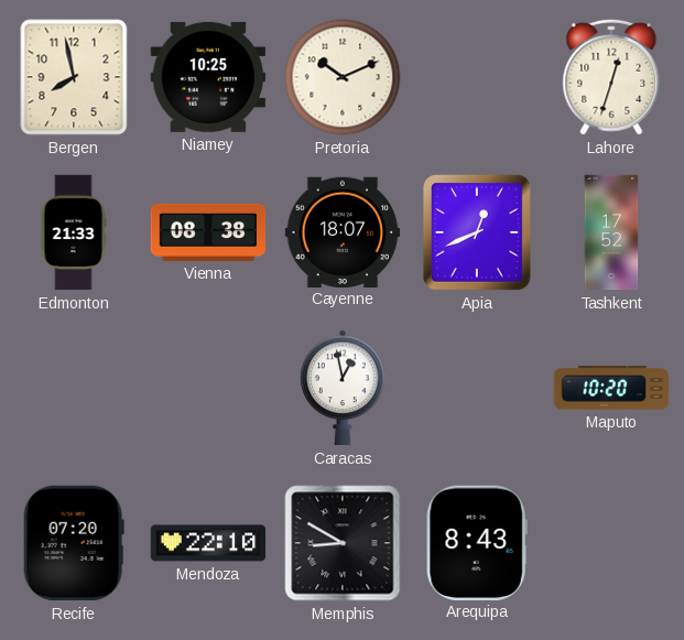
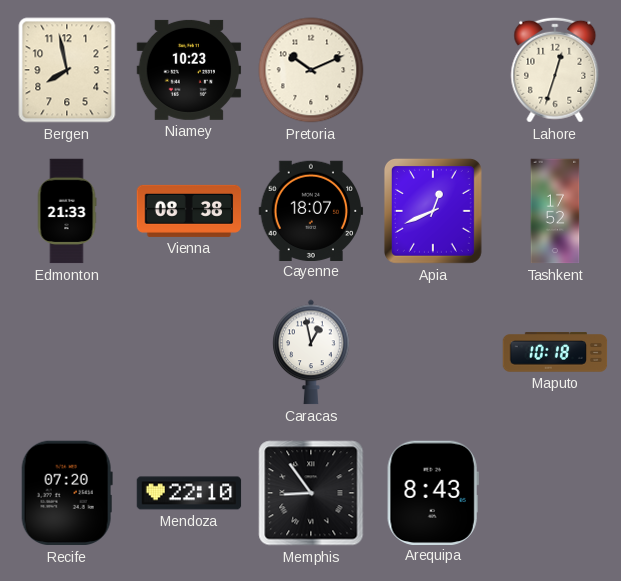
Niamey: 10:25 -> 10:23
Maputo: 10:20 -> 10:18
Memphis: 8:50 -> 8:54
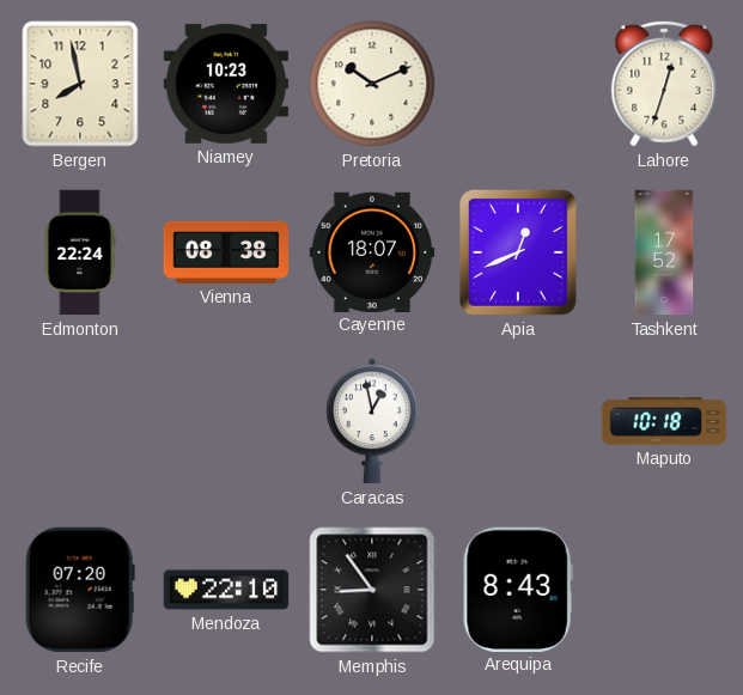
Edmonton: 21:33 -> 22:24
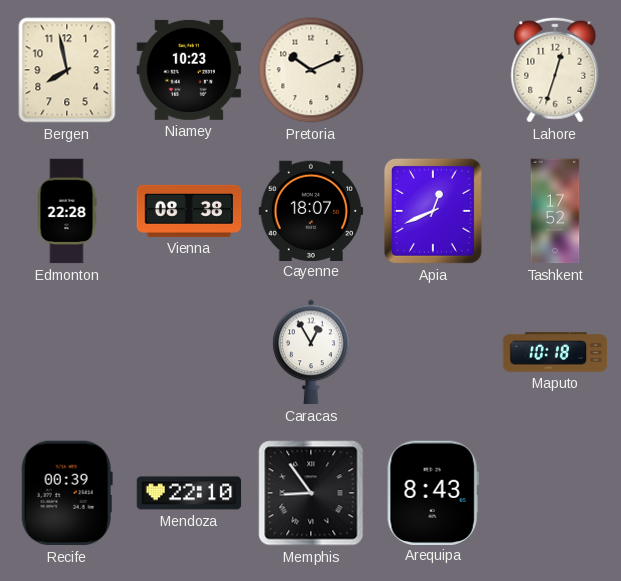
Edmonton: 22:24 -> 22:28
Caracas: 12:58 -> 12:55
Recife: 07:20 -> 00:39
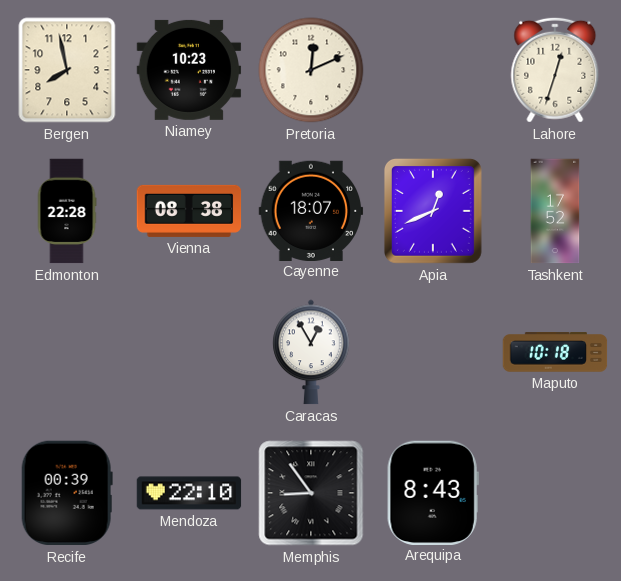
Pretoria: 10:11 -> 12:11
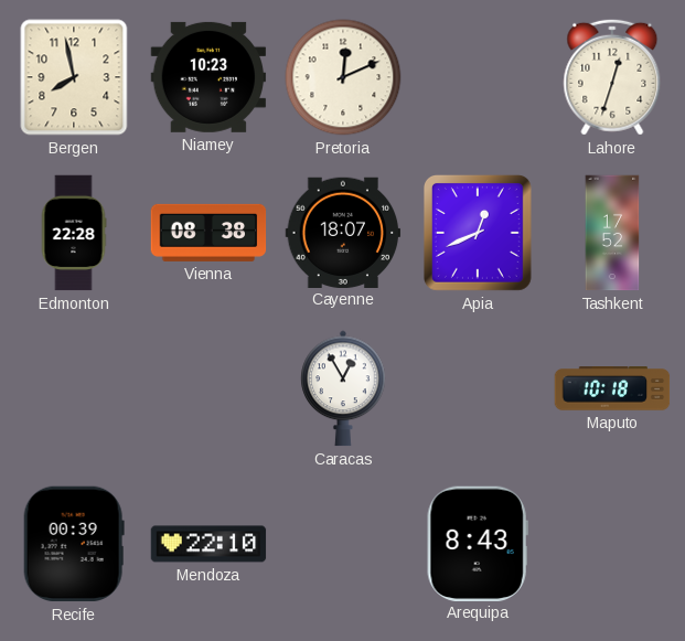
Memphis: 8:54 -> none
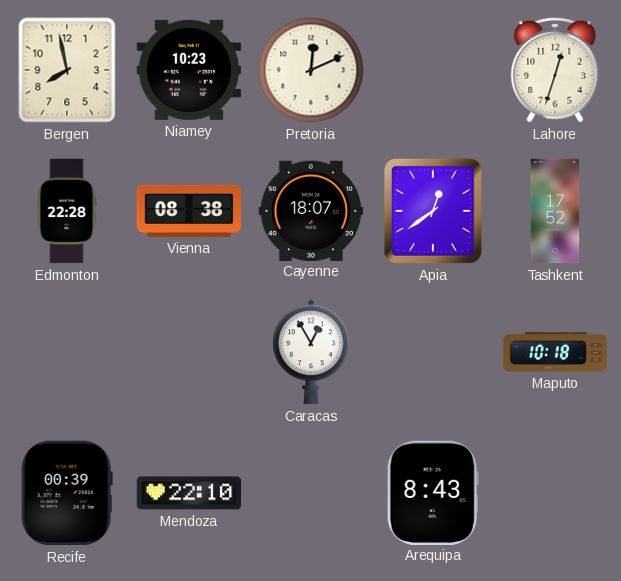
Apia: 12:41 -> 12:39
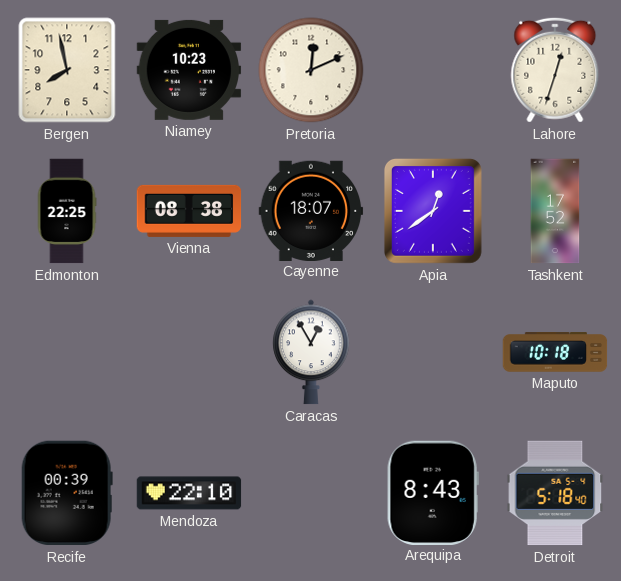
Edmonton: 22:28 -> 22:25
Detroit: none -> 5:18
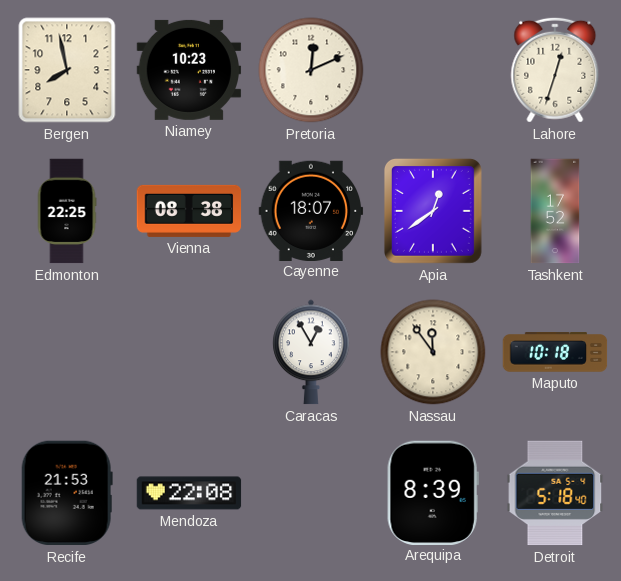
Nassau: none -> 11:54
Recife: 00:39 -> 21:53
Mendoza: 22:10 -> 22:08
Arequipa: 8:43 -> 8:39
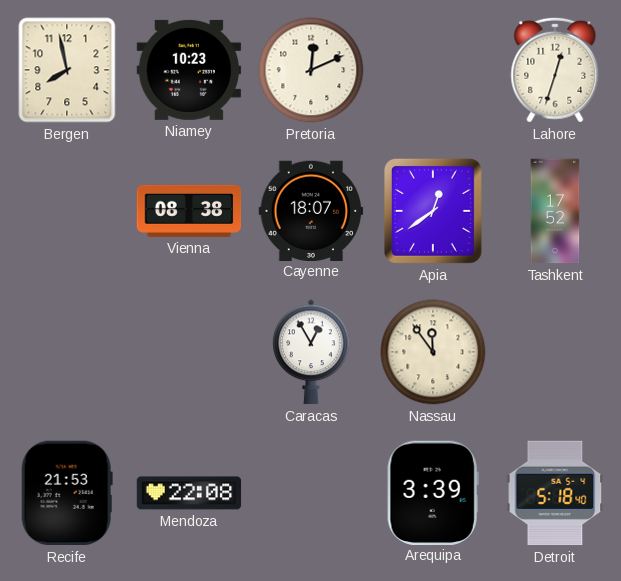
Edmonton: 22:25 -> none
Maputo: 10:18 -> none
Arequipa: 8:39 -> 3:39
